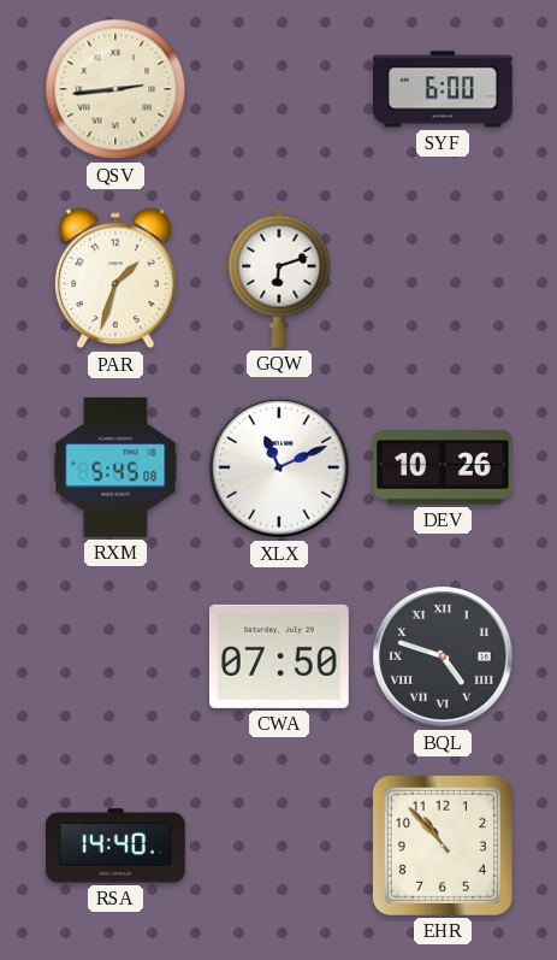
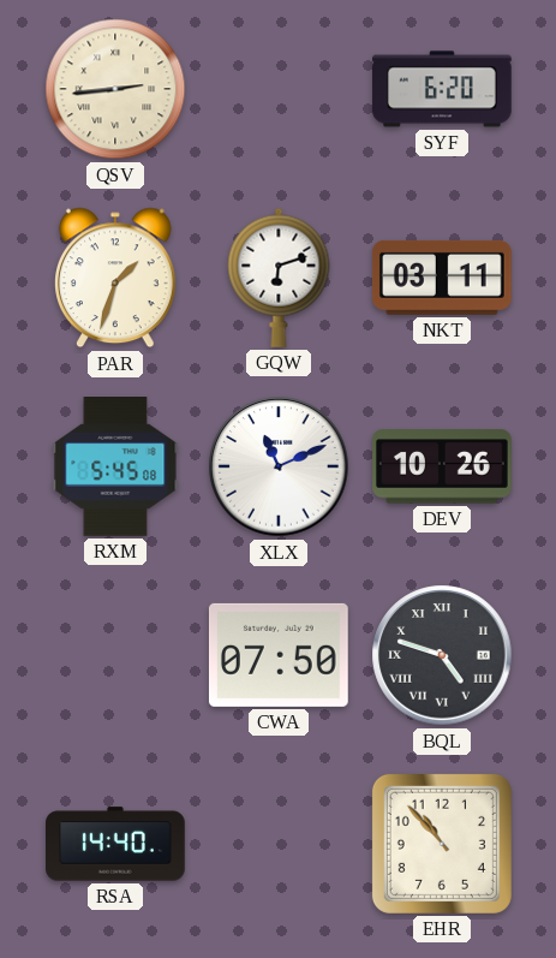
SYF: 6:00 -> 6:20
NKT: none -> 03:11
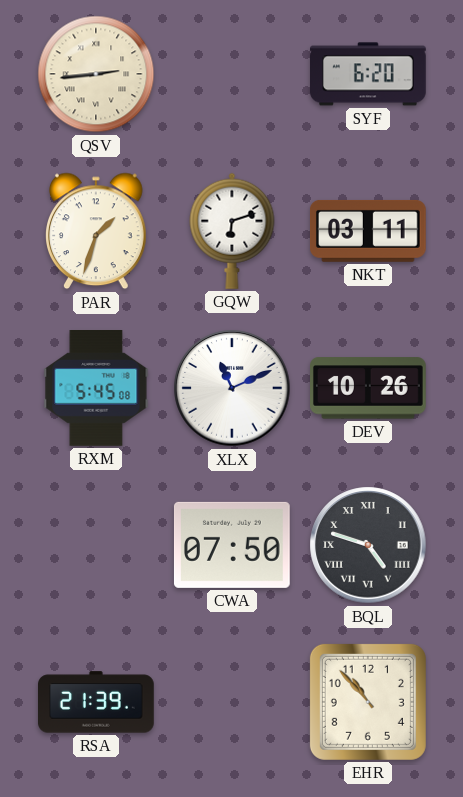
RSA: 14:40 -> 21:39
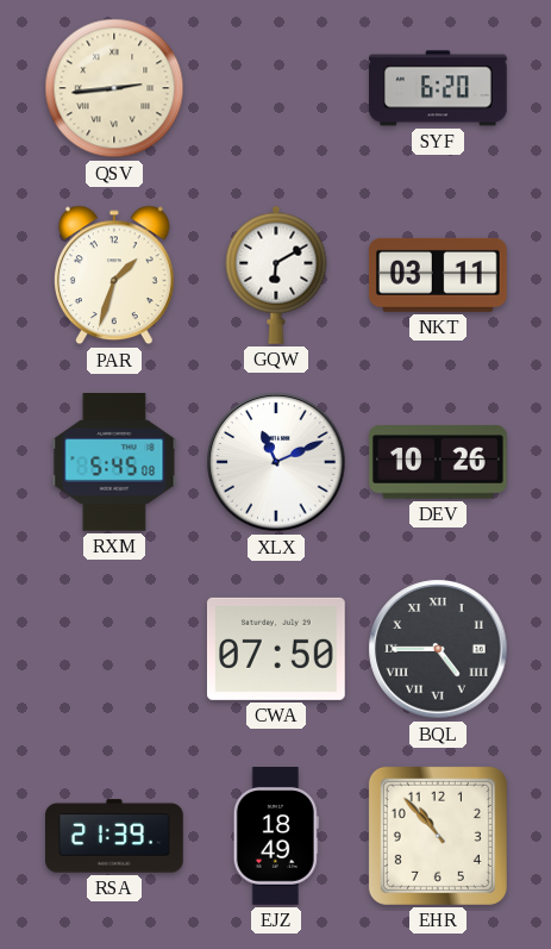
GQW: 6:12 -> 6:10
BQL: 4:48 -> 4:45
EJZ: none -> 18:49
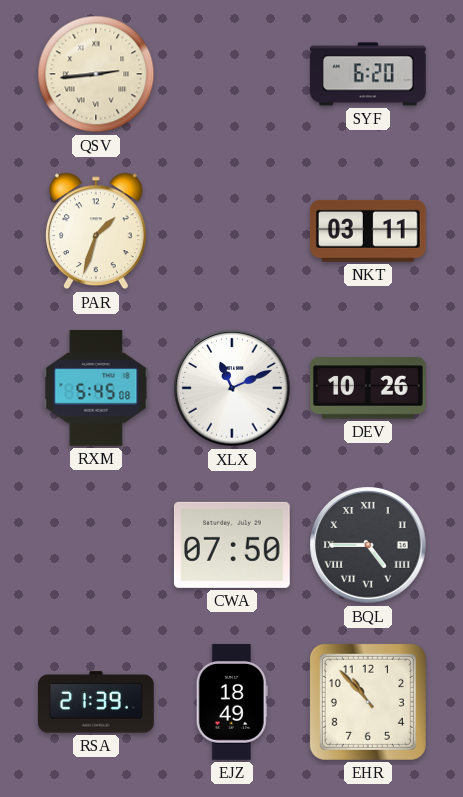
GQW: 6:10 -> none
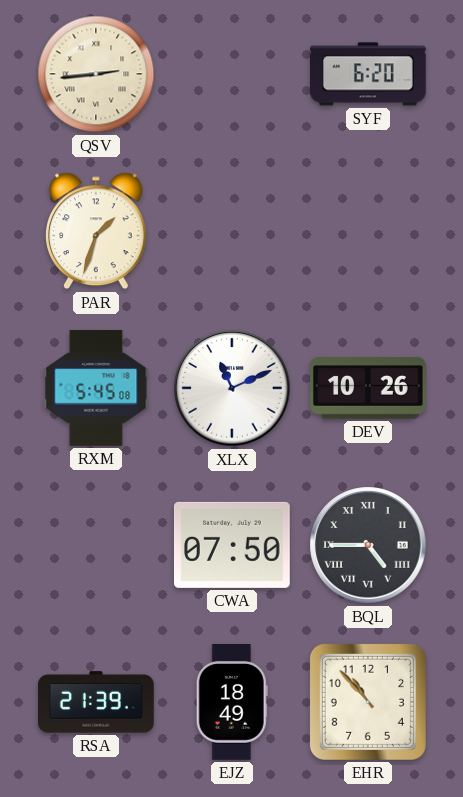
NKT: 03:11 -> none
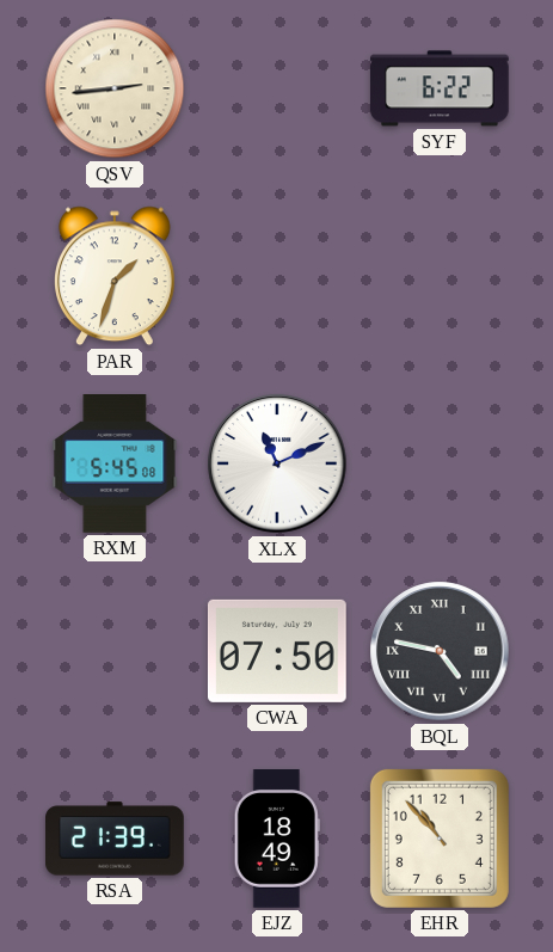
SYF: 6:20 -> 6:22
DEV: 10:26 -> none
BQL: 4:45 -> 4:47
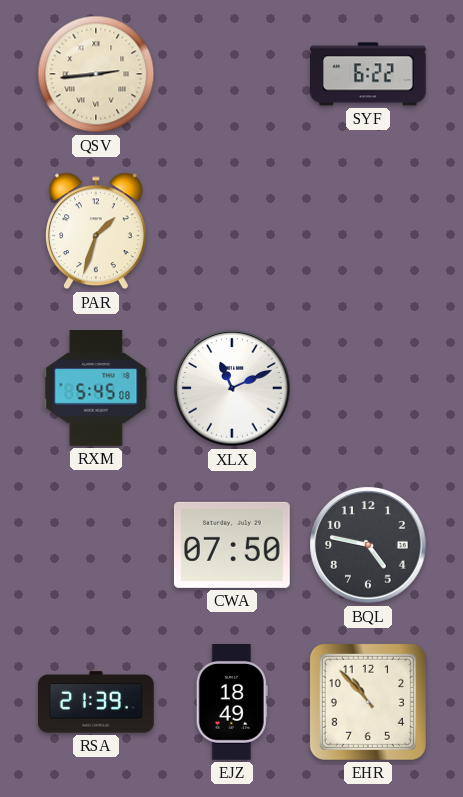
BQL numerals: Roman -> Arabic
